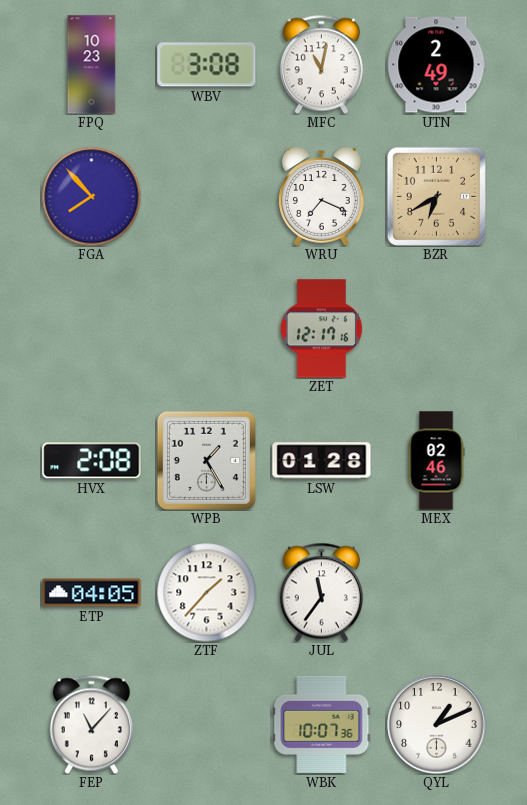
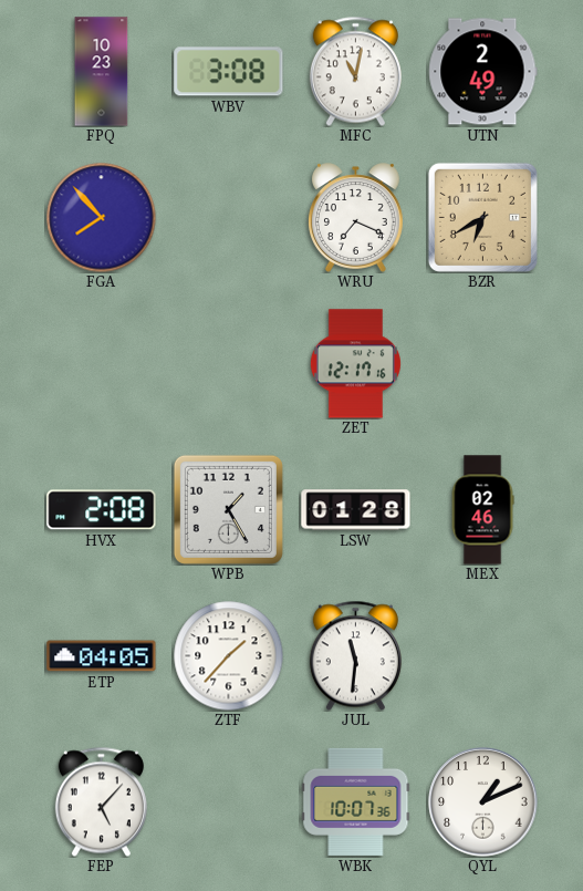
JUL: 11:36 -> 11:31
FEP: 11:07 -> 5:07
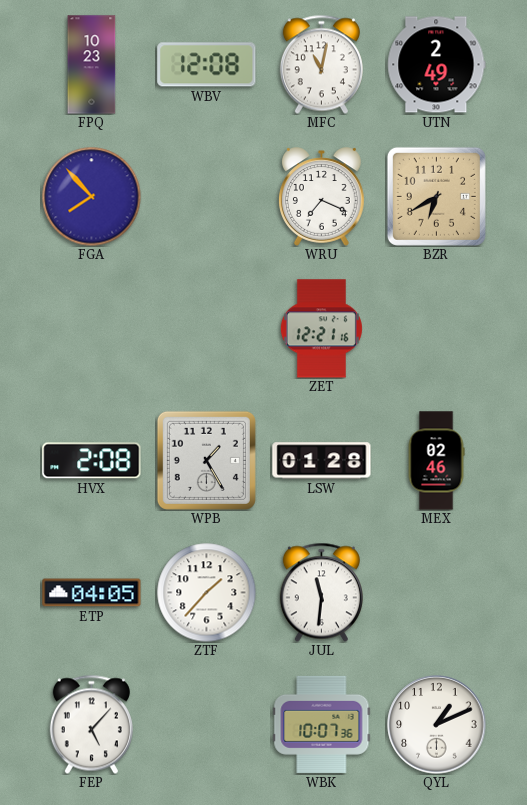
WBV: 3:08 -> 12:08
ZET: 12:17 -> 12:21
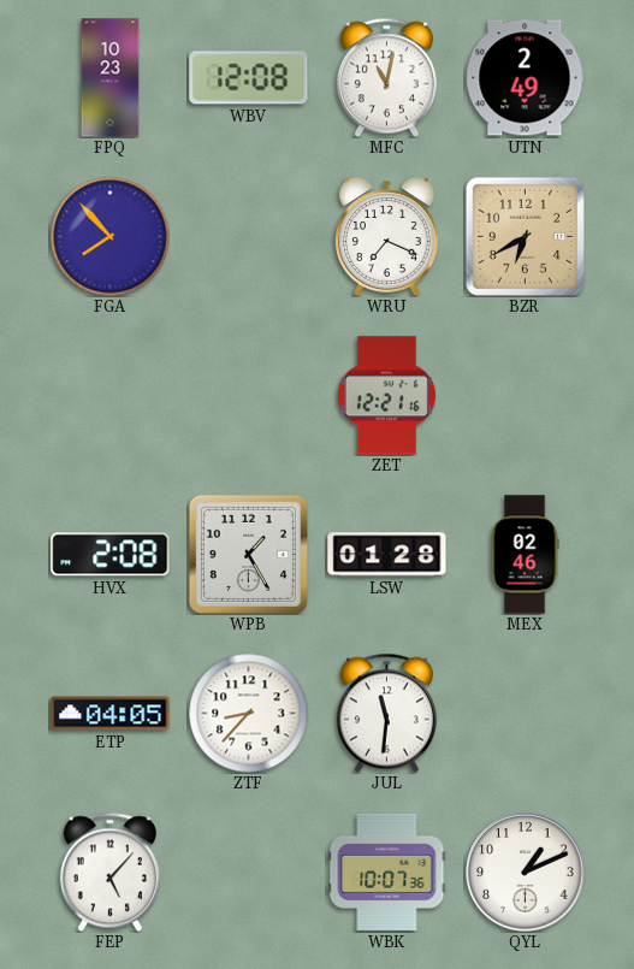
ZTF: 1:37 -> 8:37
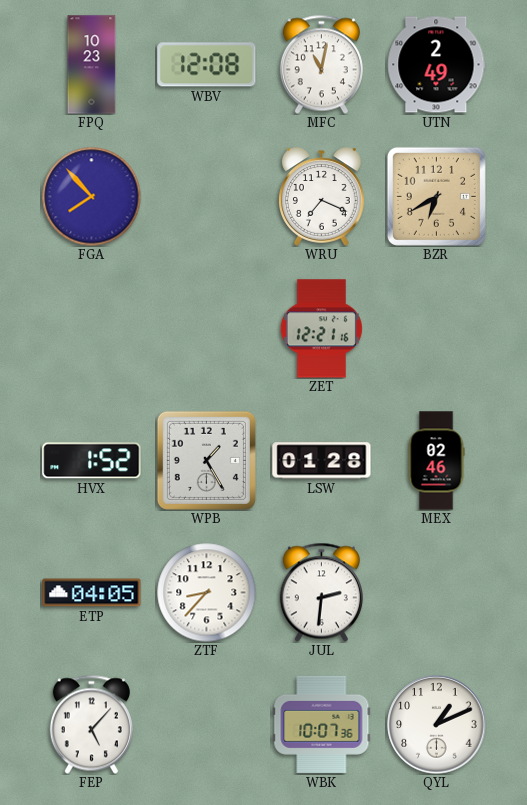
HVX: 2:08 -> 1:52
JUL: 11:31 -> 2:31
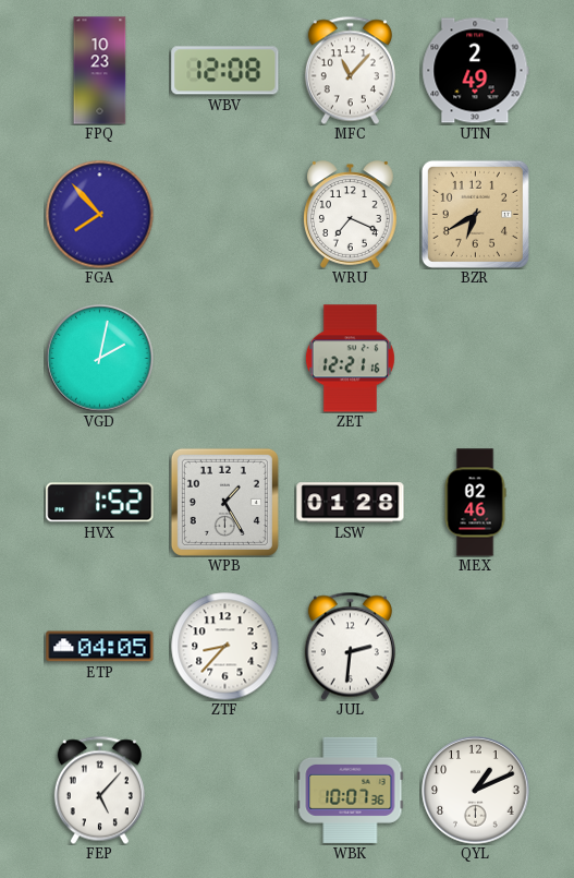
MFC: 11:02 -> 11:07
VGD: none -> 2:02
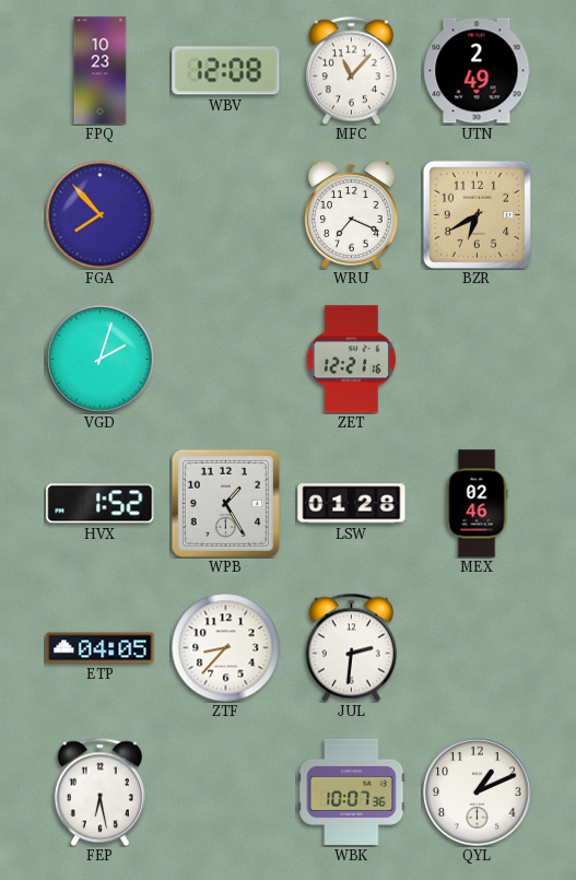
VGD: 2:02 -> 2:03
FEP: 5:07 -> 6:28
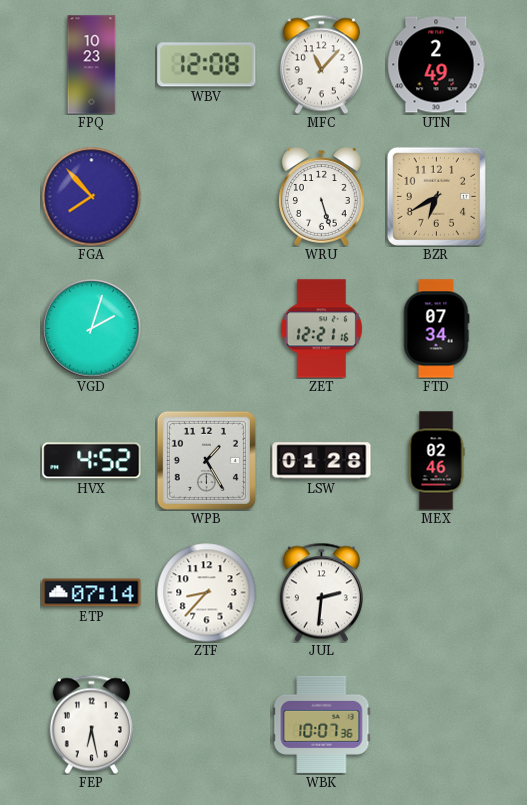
WRU: 7:19 -> 5:27
FTD: none -> 07:34
HVX: 1:52 -> 4:52
ETP: 04:05 -> 07:14
QYL: 1:11 -> none
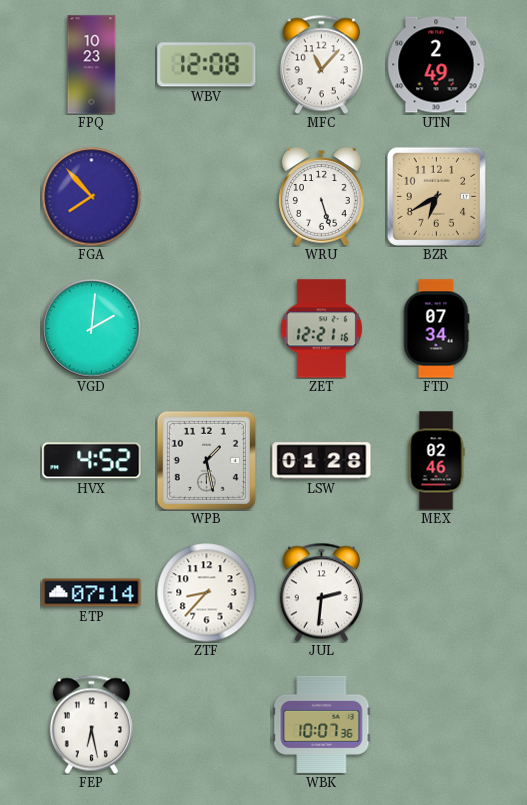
VGD: 2:03 -> 2:01
WPB: 1:25 -> 1:28
